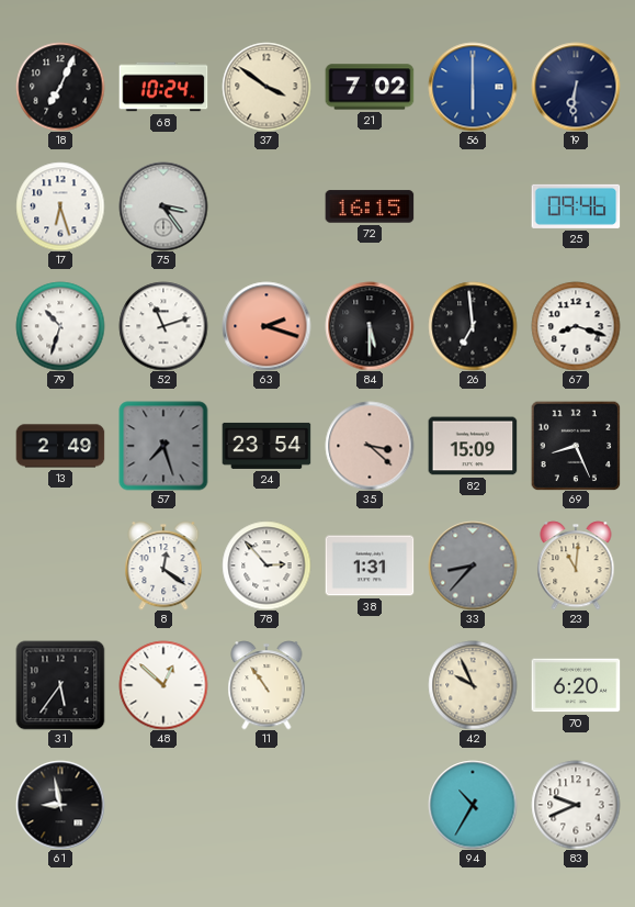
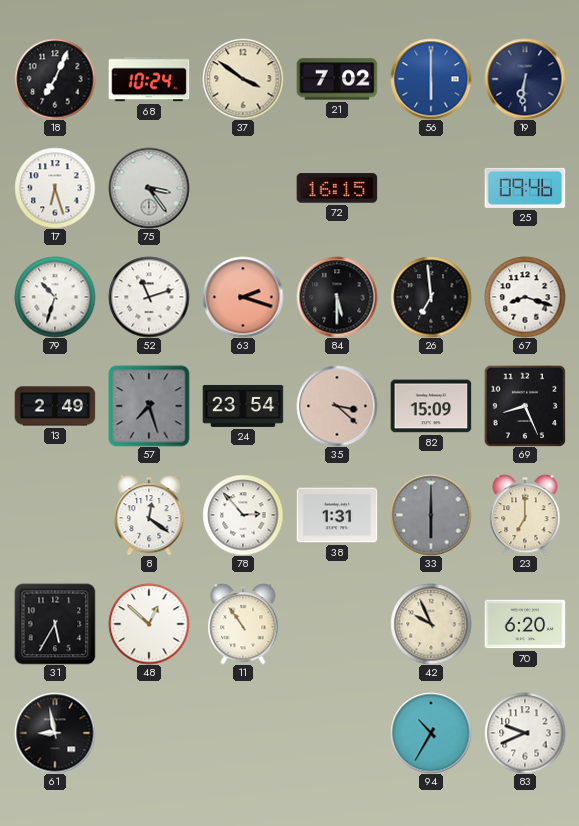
33: 8:37 -> 6:00
23: 11:01 -> 7:00
31: 5:36 -> 5:35
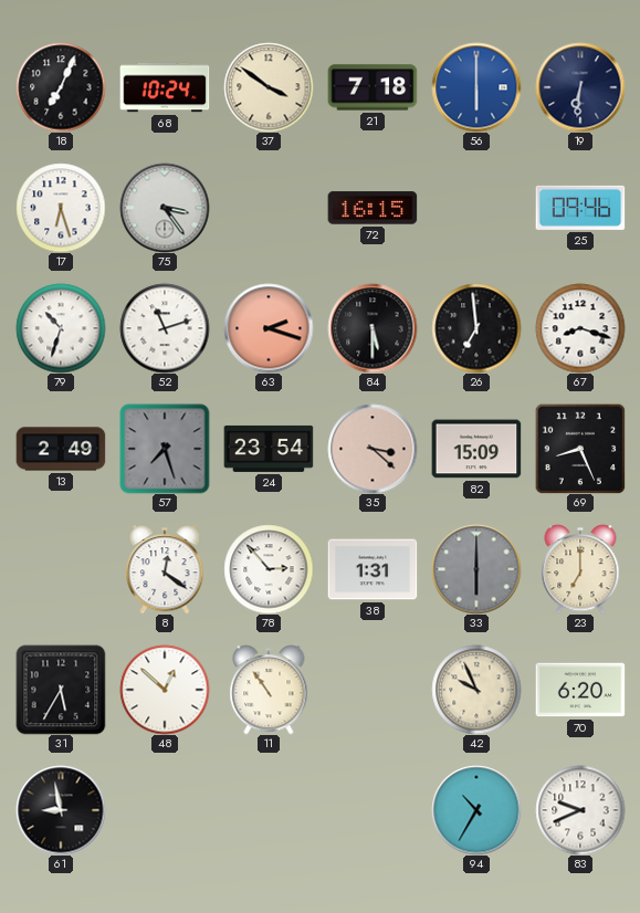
21: 7:02 -> 7:18
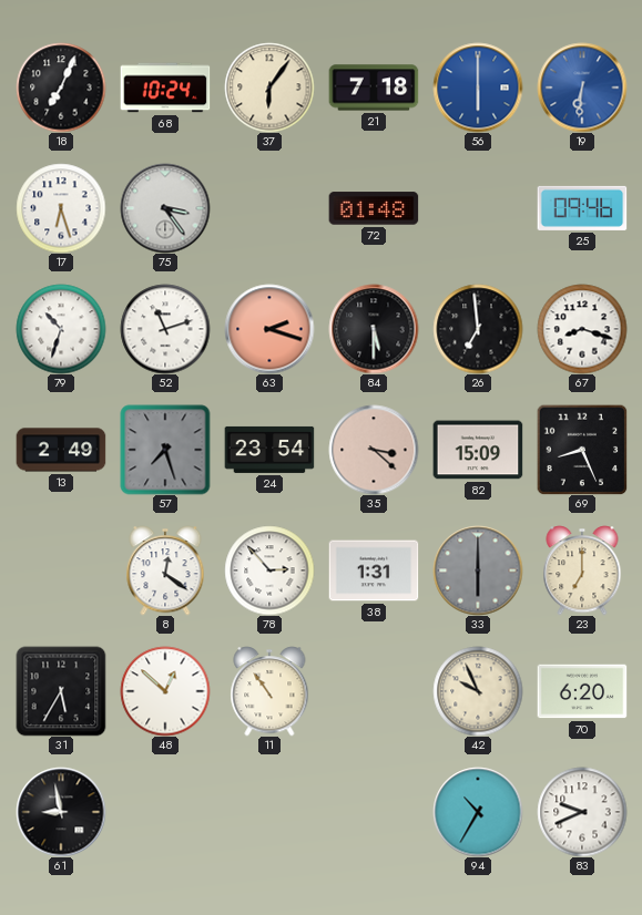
37: 3:51 -> 6:06
19 dial: navy -> blue
72: 16:15 -> 01:48
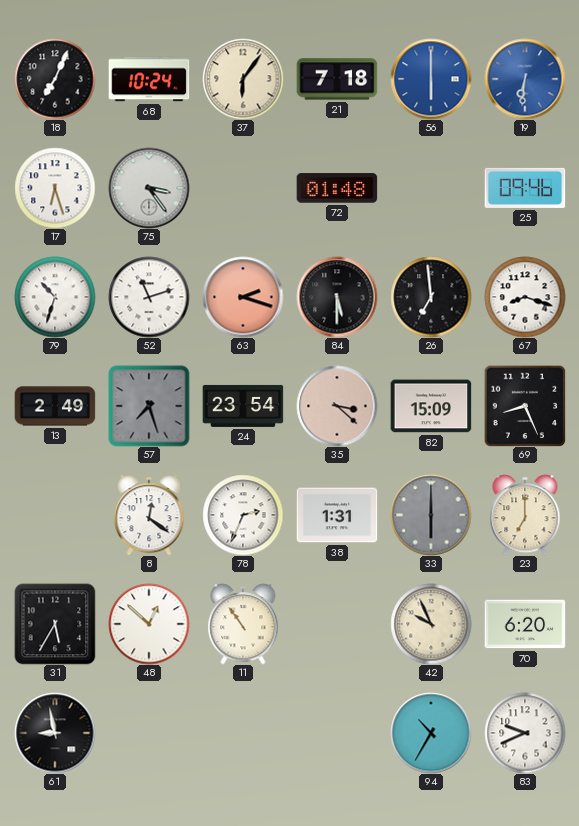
78: 2:53 -> 2:34
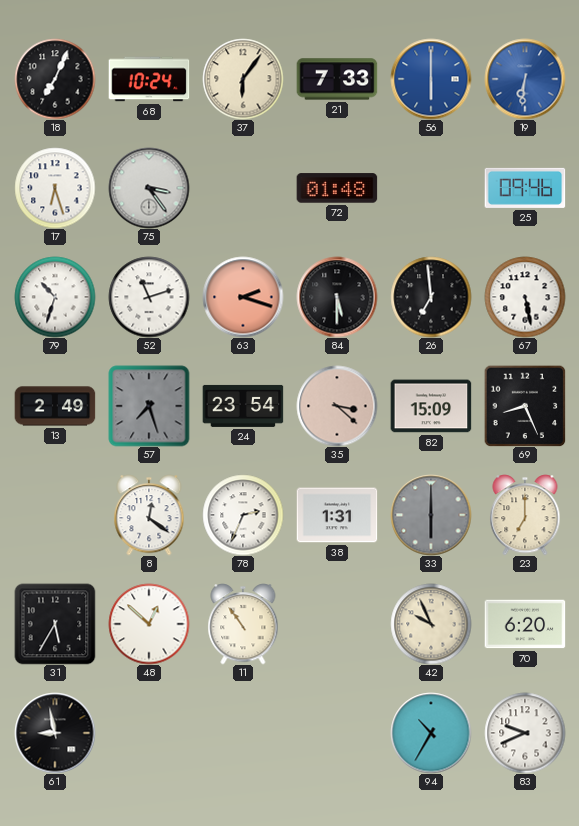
21: 7:18 -> 7:33
67: 8:18 -> 5:28
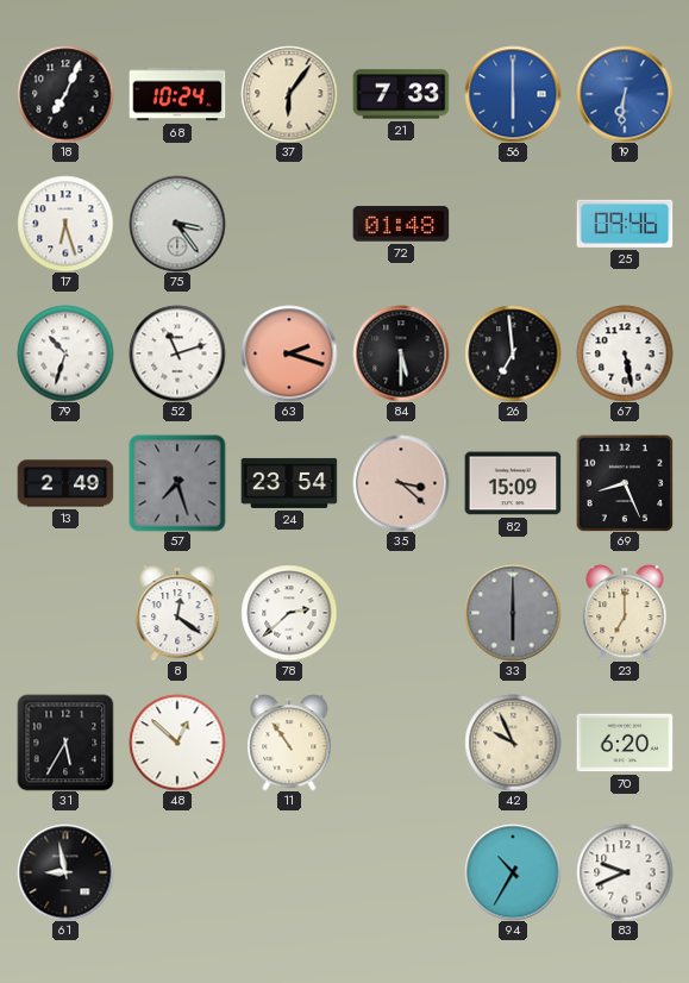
78: 2:34 -> 2:38
38: 1:31 -> none
